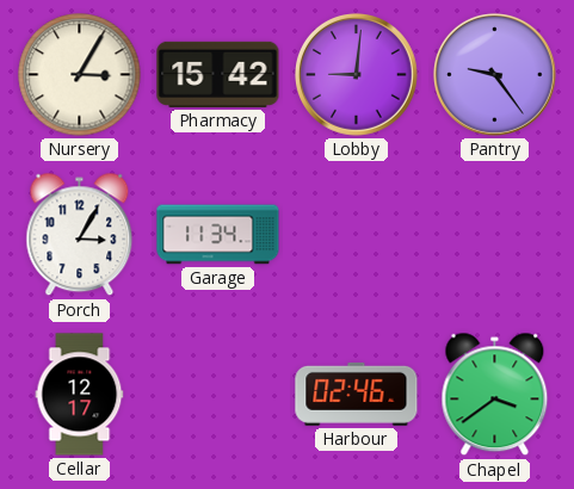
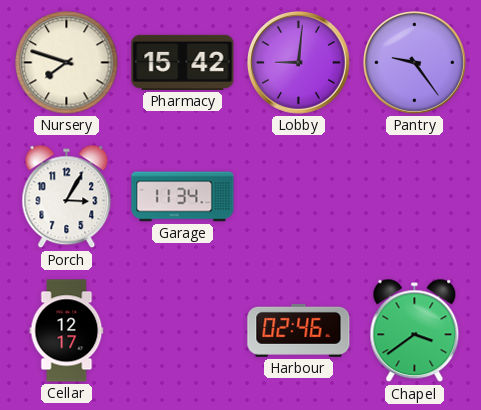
Nursery: 3:05 -> 7:48
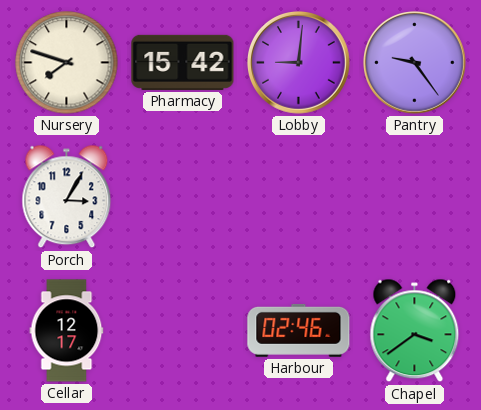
Garage: 11:34 -> none
